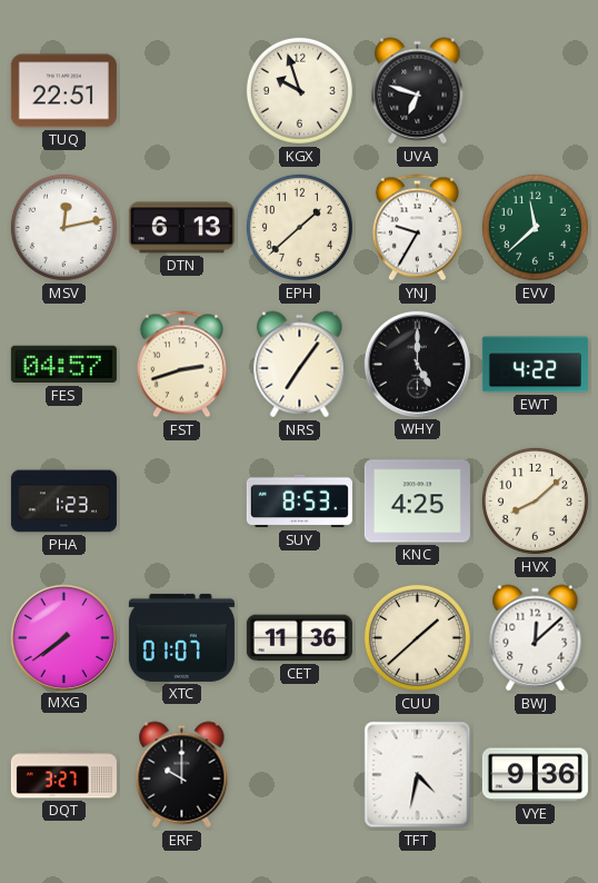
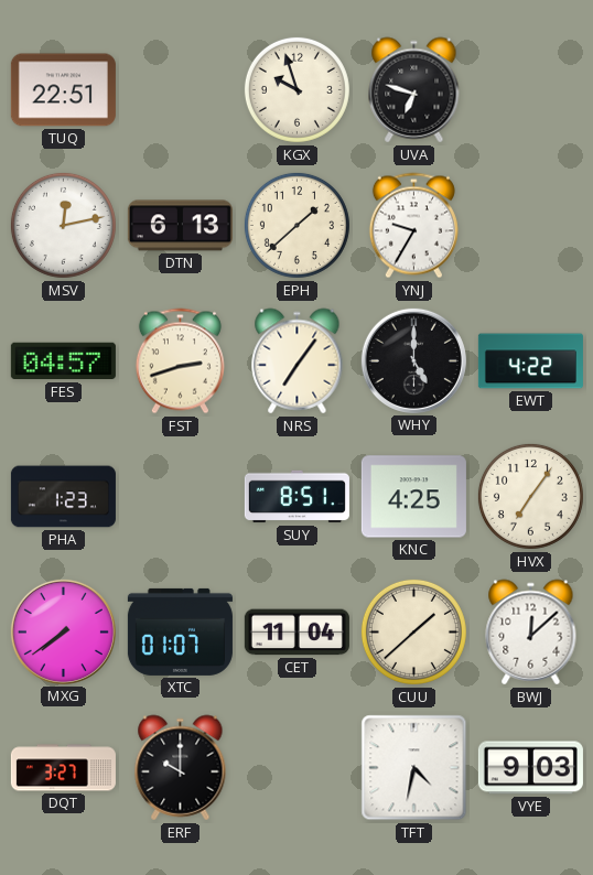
EVV: 11:38 -> none
SUY: 8:53 -> 8:51
HVX: 8:08 -> 7:06
CET: 11:36 -> 11:04
VYE: 9:36 -> 9:03
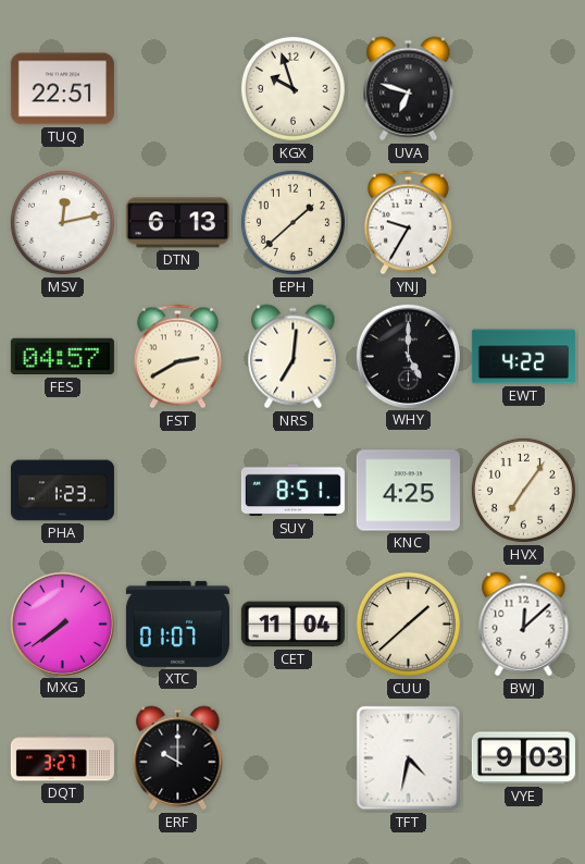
FST: 2:42 -> 2:40
NRS: 7:06 -> 7:01
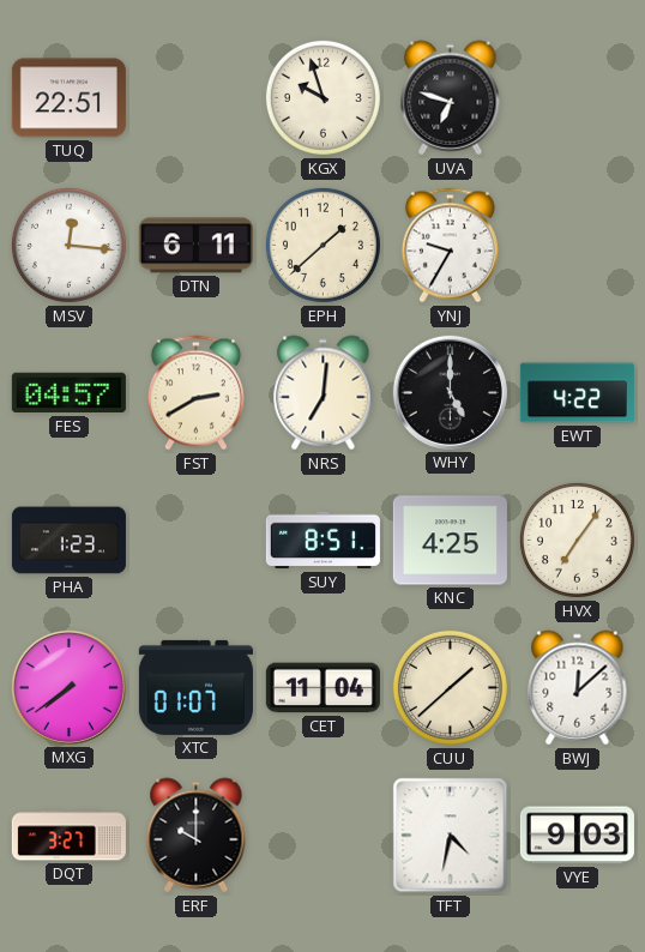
MSV: 12:13 -> 12:16
DTN: 6:13 -> 6:11
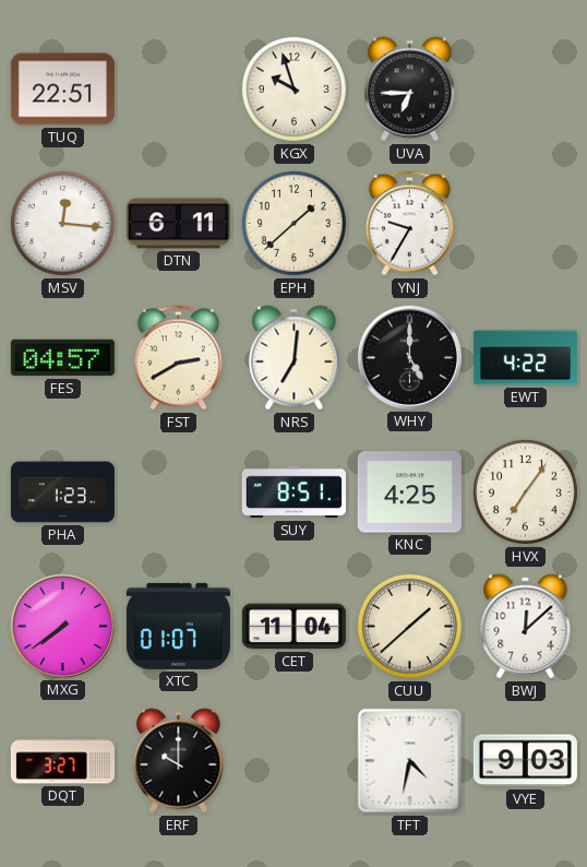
UVA: 6:48 -> 6:45
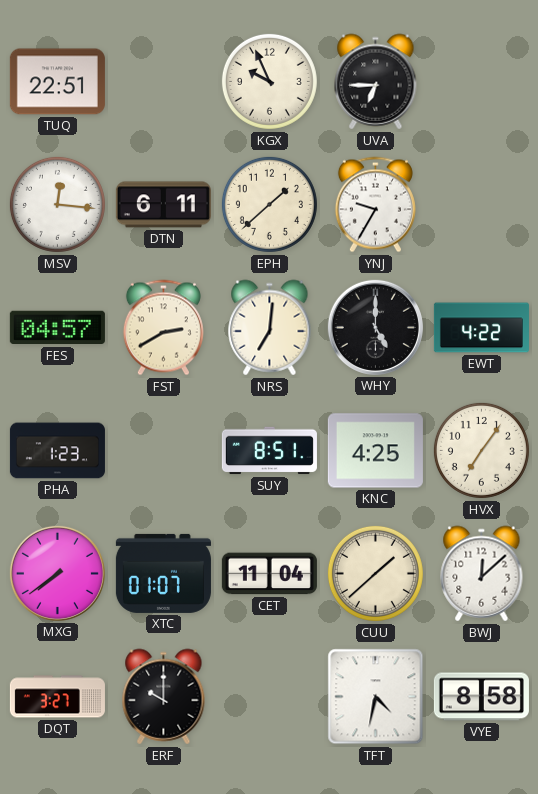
KGX: 9:57 -> 9:56
VYE: 9:03 -> 8:58
